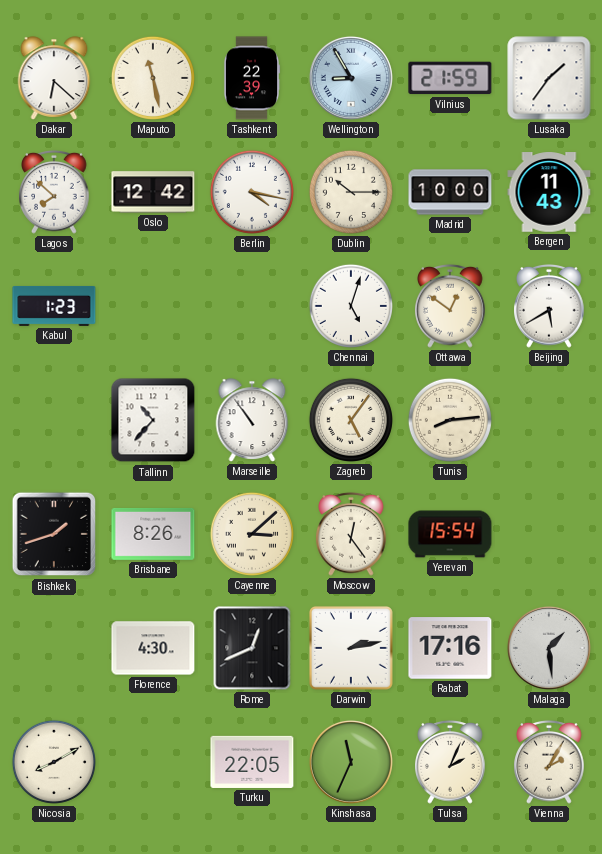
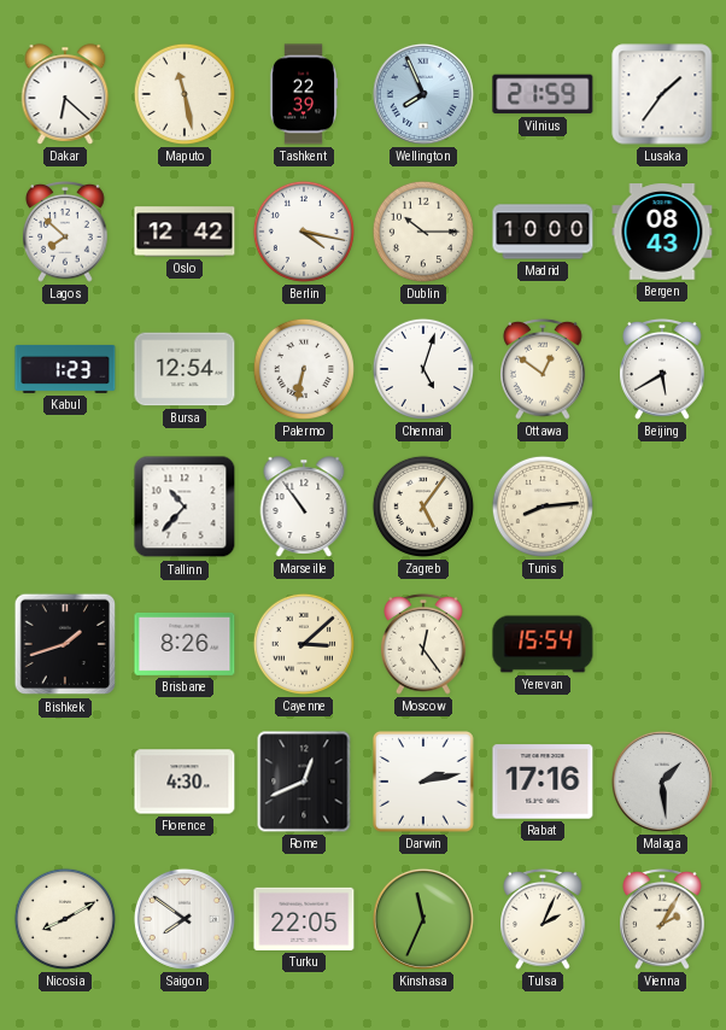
Wellington: 8:55 -> 7:56
Bergen: 11:43 -> 08:43
Bursa: none -> 12:54
Palermo: none -> 6:32
Saigon: none -> 7:51
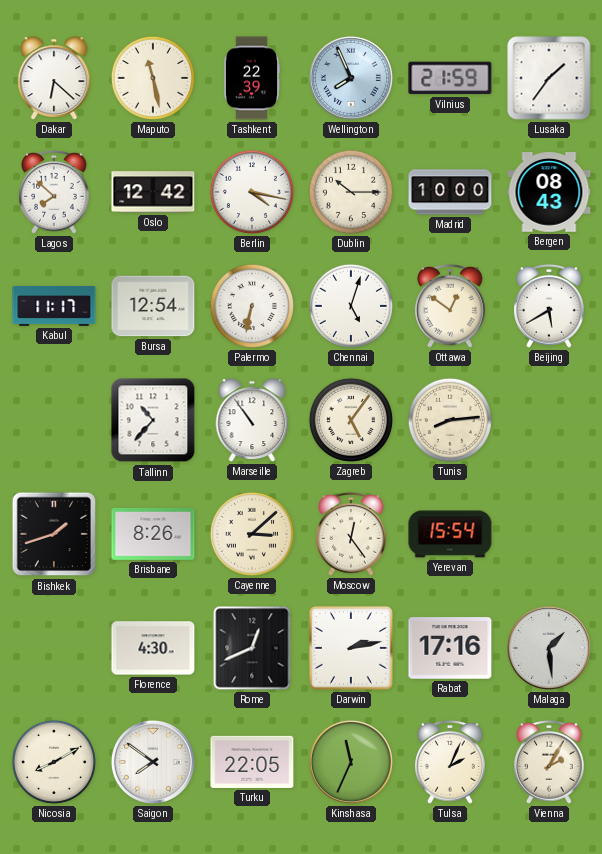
Kabul: 1:23 -> 11:17
